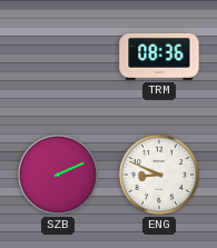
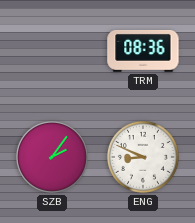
SZB: 2:11 -> 2:06
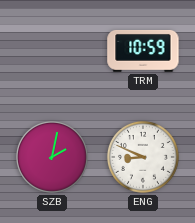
TRM: 08:36 -> 10:59
SZB: 2:06 -> 2:02
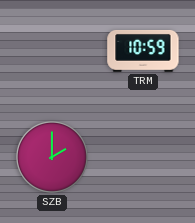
SZB: 2:02 -> 2:00
ENG: 8:49 -> none
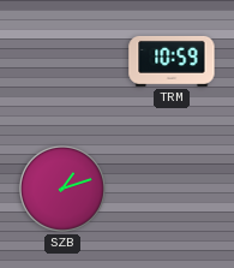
SZB: 2:00 -> 1:12
